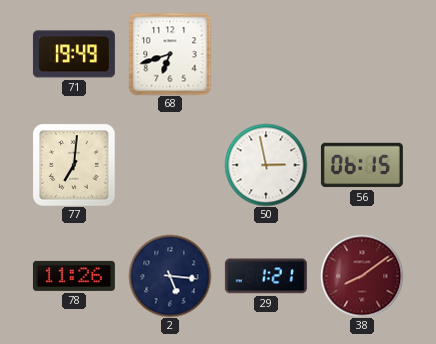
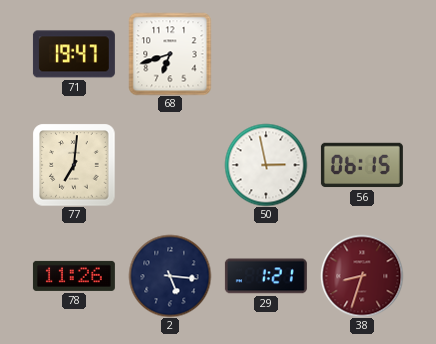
71: 19:49 -> 19:47
38: 8:09 -> 8:33
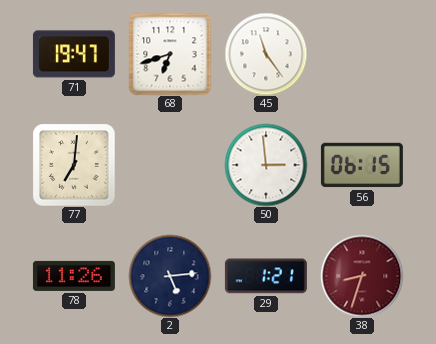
45: none -> 11:24
50: 2:58 -> 2:59
2: 5:16 -> 5:14
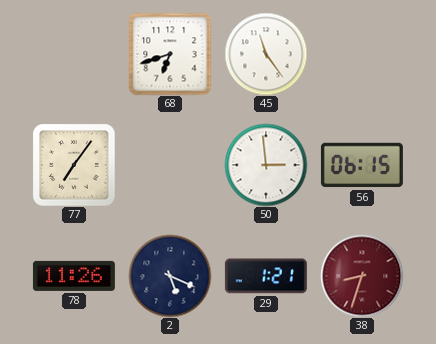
71: 19:47 -> none
77: 7:01 -> 7:06
2: 5:14 -> 5:19
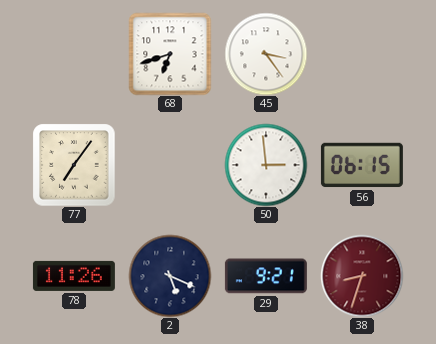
45: 11:24 -> 3:24
29: 1:21 -> 9:21
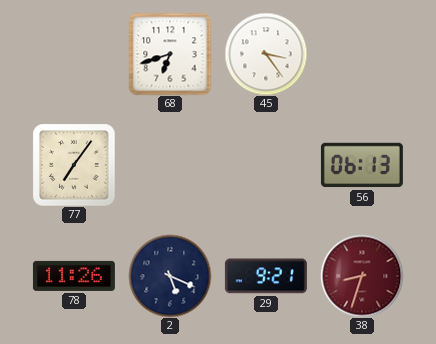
50: 2:59 -> none
56: 06:15 -> 06:13
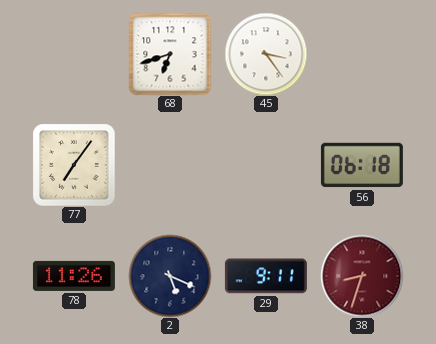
56: 06:13 -> 06:18
29: 9:21 -> 9:11
